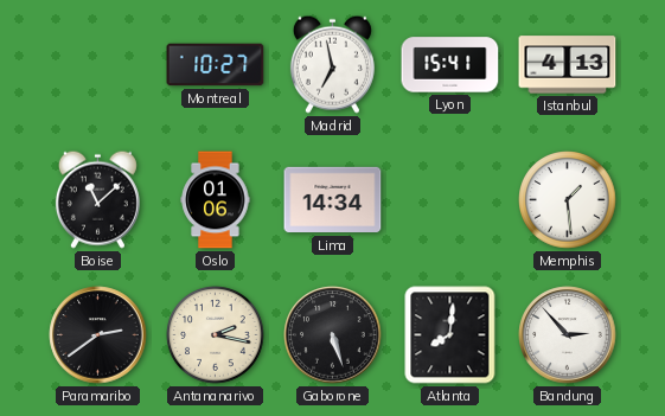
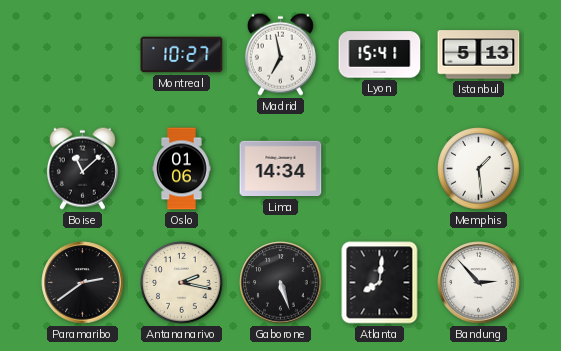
Istanbul: 4:13 -> 5:13
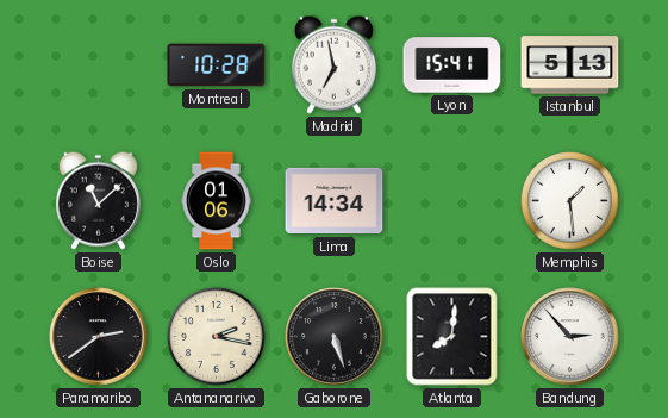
Montreal: 10:27 -> 10:28
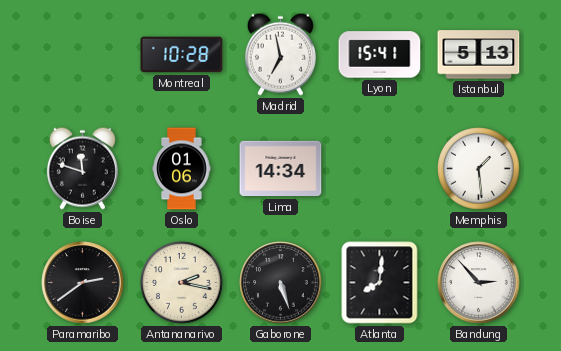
Boise: 11:08 -> 11:48
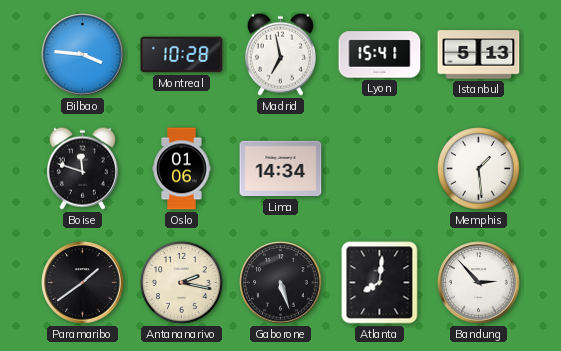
Bilbao: none -> 3:46
Paramaribo: 2:39 -> 1:39
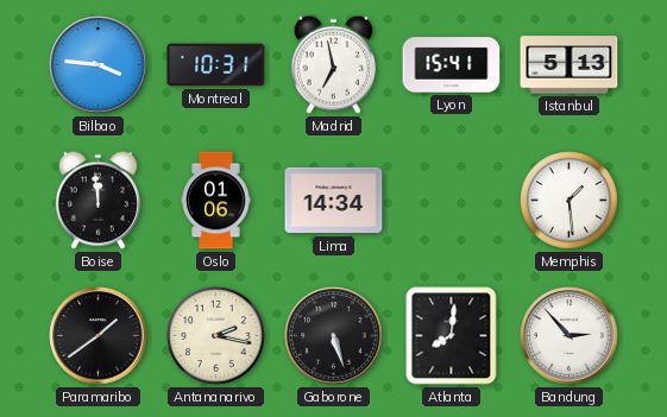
Montreal: 10:28 -> 10:31
Boise: 11:48 -> 11:59
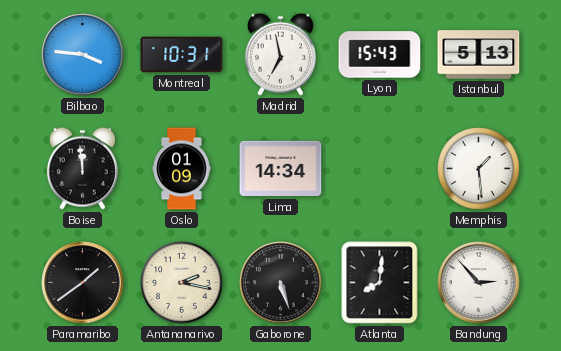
Lyon: 15:41 -> 15:43
Oslo: 01:06 -> 01:09
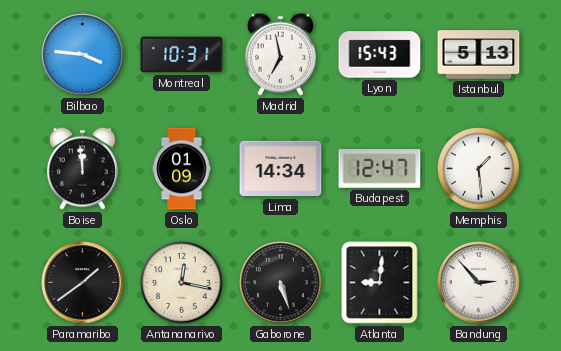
Budapest: none -> 12:47
Antananarivo: 2:17 -> 12:17
Atlanta: 8:01 -> 9:01
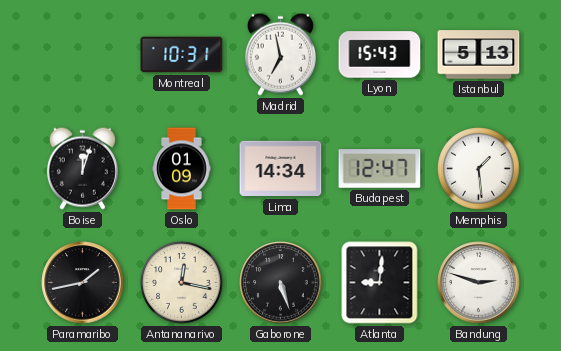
Bilbao: 3:46 -> none
Boise: 11:59 -> 12:03
Paramaribo: 1:39 -> 1:43
Bandung: 2:53 -> 2:48
